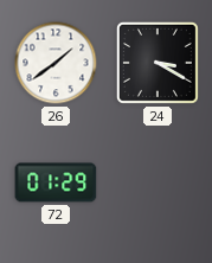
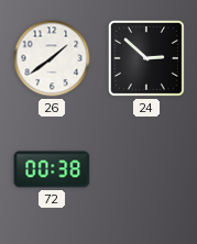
24: 3:20 -> 2:52
72: 01:29 -> 00:38
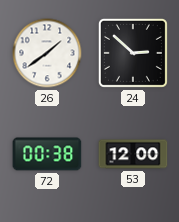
53: none -> 12:00
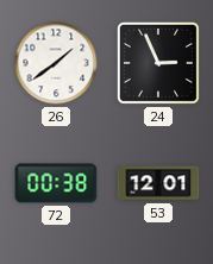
24: 2:52 -> 2:56
53: 12:00 -> 12:01
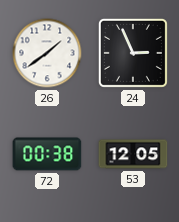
53: 12:01 -> 12:05
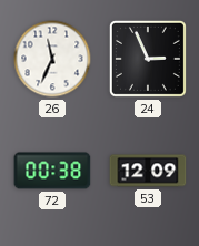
26: 1:39 -> 11:34
53: 12:05 -> 12:09
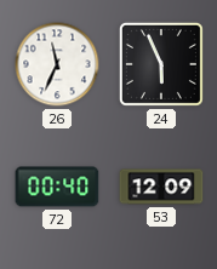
24: 2:56 -> 5:56
72: 00:38 -> 00:40
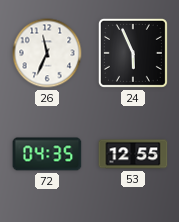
72: 00:40 -> 04:35
53: 12:09 -> 12:55
